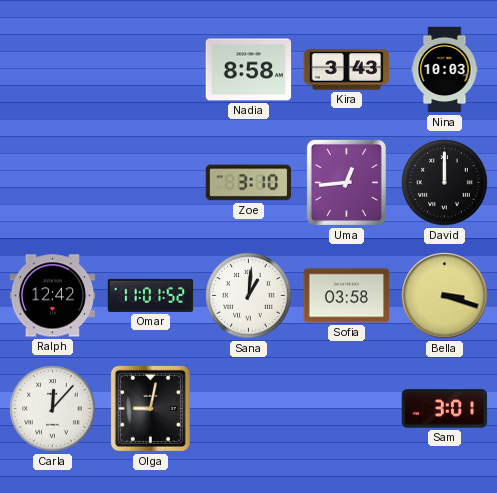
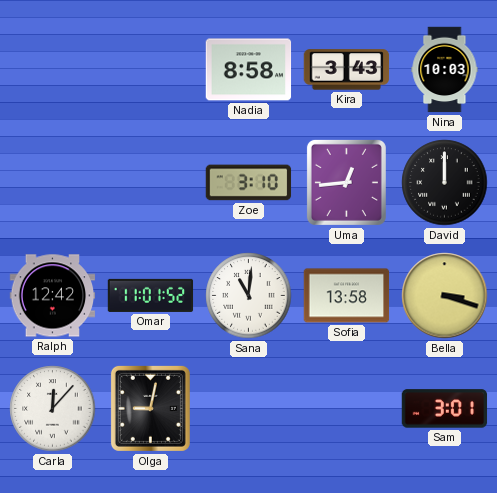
Sana: 1:01 -> 11:01
Sofia: 03:58 -> 13:58
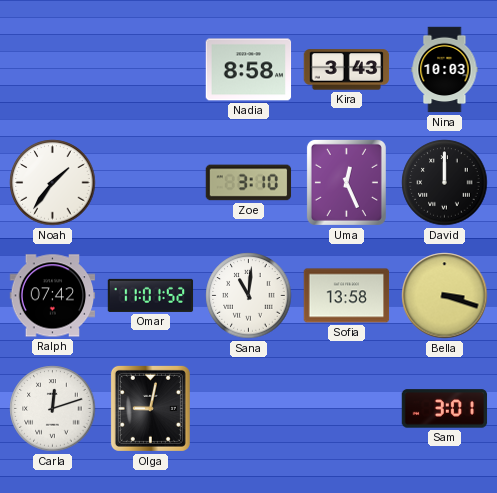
Noah: none -> 1:36
Uma: 12:44 -> 12:26
Ralph: 12:42 -> 07:42
Carla: 12:07 -> 12:12
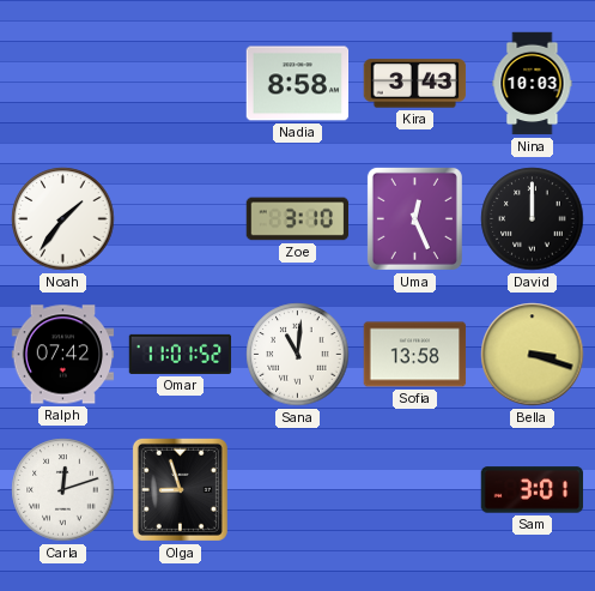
Olga: 9:02 -> 8:57
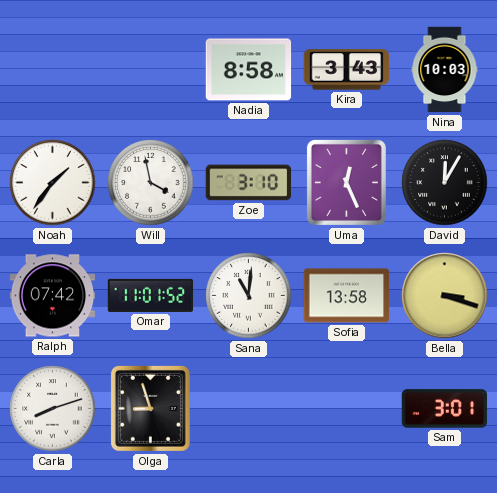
Will: none -> 3:58
David: 12:00 -> 12:05
Carla: 12:12 -> 8:12
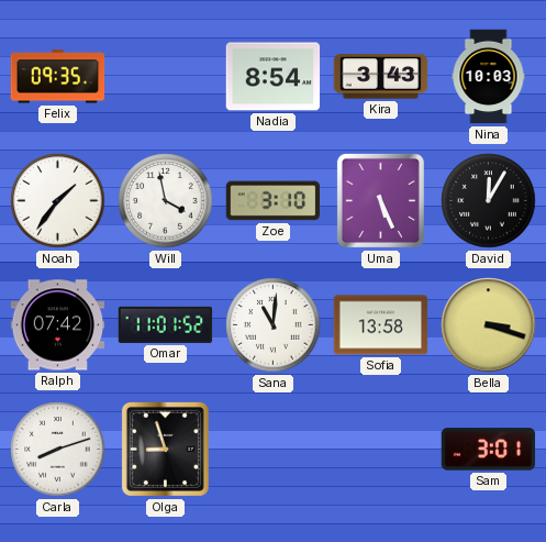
Felix: none -> 09:35
Nadia: 8:58 -> 8:54
Uma: 12:26 -> 5:26
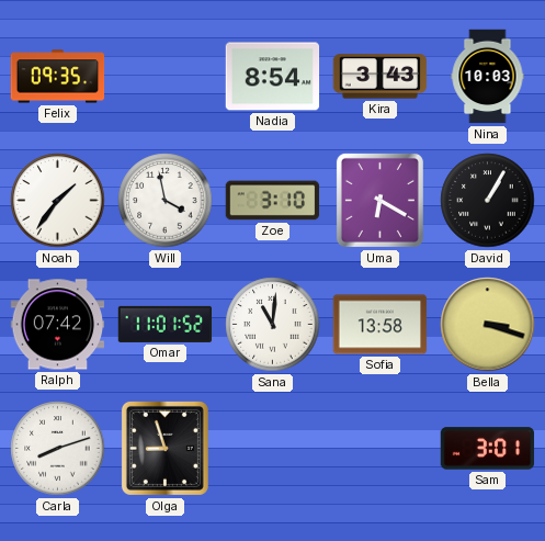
Uma: 5:26 -> 6:20
David: 12:05 -> 1:05
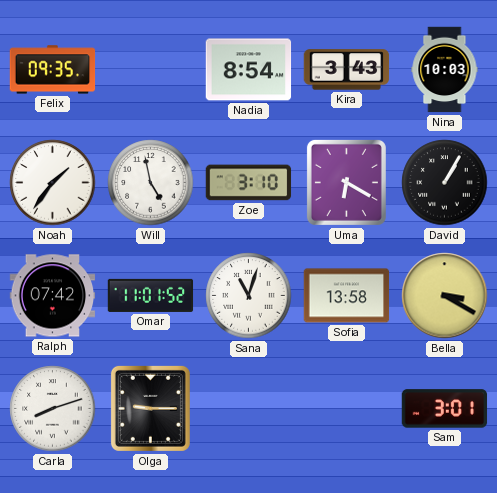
Will: 3:58 -> 4:58
Sana: 11:01 -> 11:03
Bella: 3:18 -> 3:20
Olga: 8:57 -> 9:15
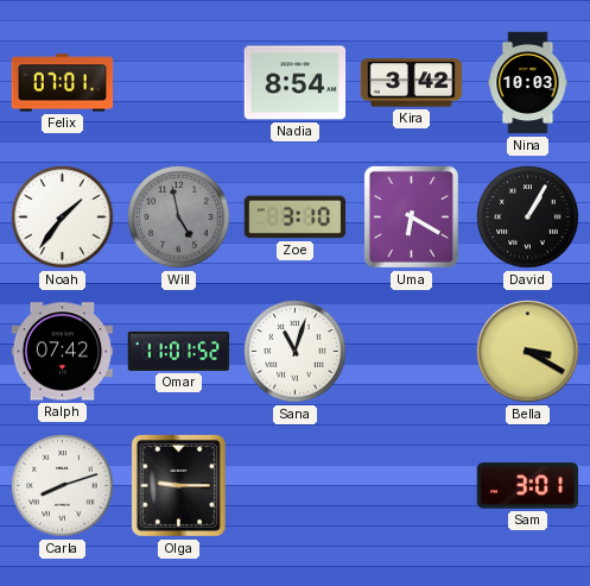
Felix: 09:35 -> 07:01
Kira: 3:43 -> 3:42
Will dial: white -> grey
Sofia: 13:58 -> none
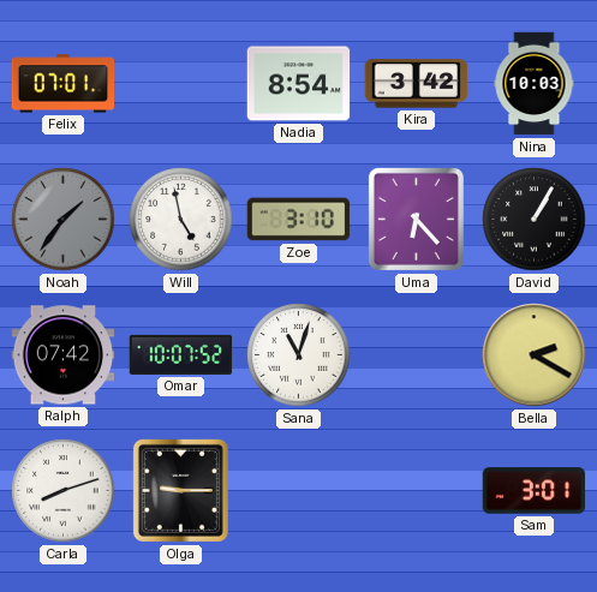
Noah dial: white -> grey
Will dial: grey -> white
Uma: 6:20 -> 6:23
Omar: 11:01 -> 10:07
Bella: 3:20 -> 2:20
